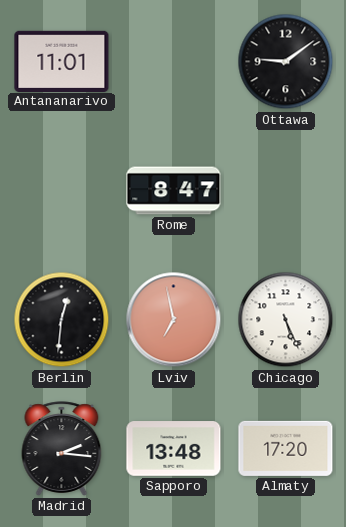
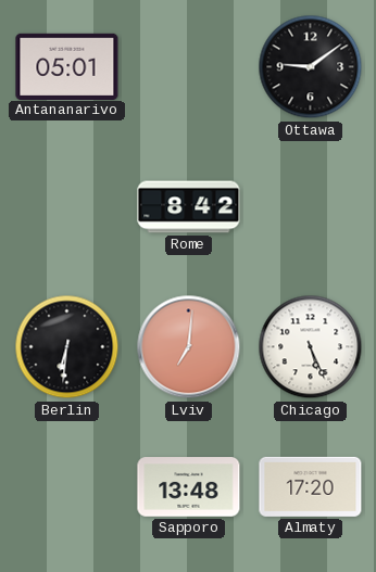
Antananarivo: 11:01 -> 05:01
Rome: 8:47 -> 8:42
Berlin: 12:31 -> 6:31
Lviv: 6:58 -> 7:01
Madrid: 2:16 -> none
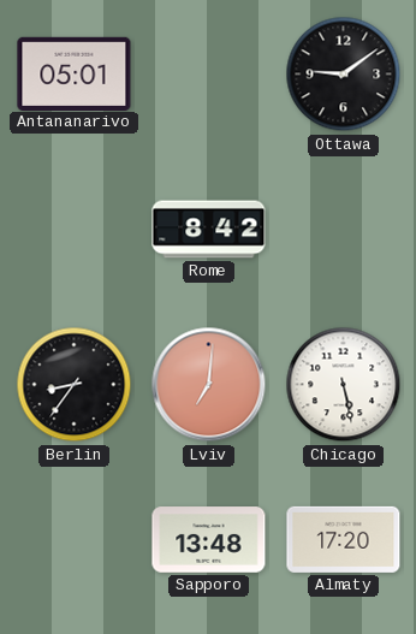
Berlin: 6:31 -> 8:36
Chicago: 5:26 -> 5:28
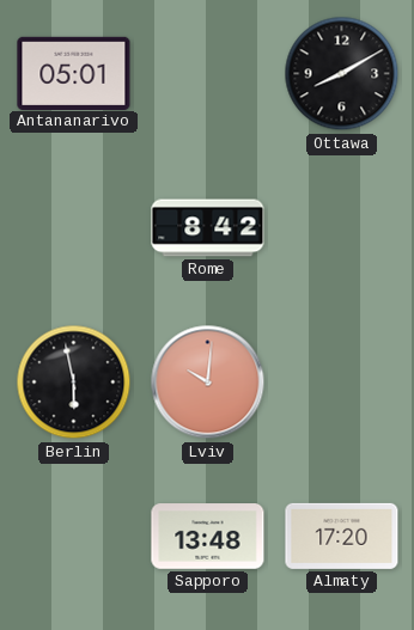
Ottawa: 9:09 -> 8:10
Berlin: 8:36 -> 5:58
Lviv: 7:01 -> 10:01
Chicago: 5:28 -> none
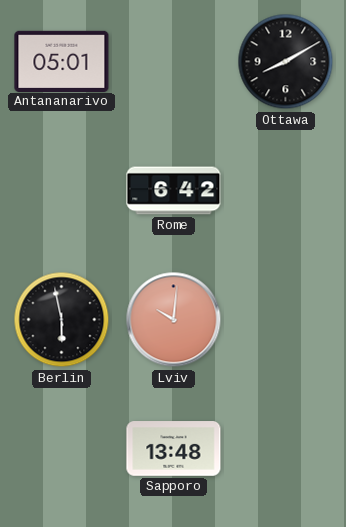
Rome: 8:42 -> 6:42
Almaty: 17:20 -> none
